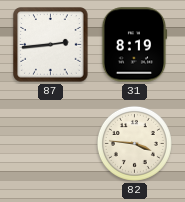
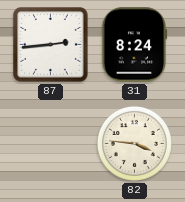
31: 8:19 -> 8:24
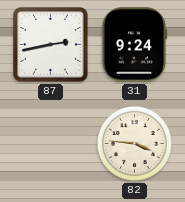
87: 2:44 -> 2:43
31: 8:24 -> 9:24
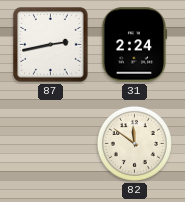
31: 9:24 -> 2:24
82: 3:46 -> 11:51
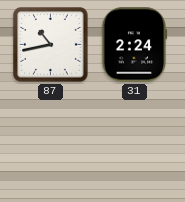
87: 2:43 -> 10:43
82: 11:51 -> none
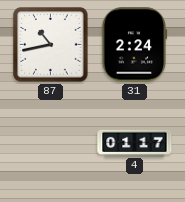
4: none -> 01:17
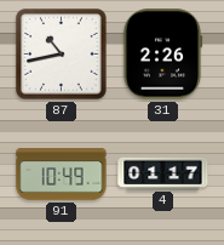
31: 2:24 -> 2:26
91: none -> 10:49
